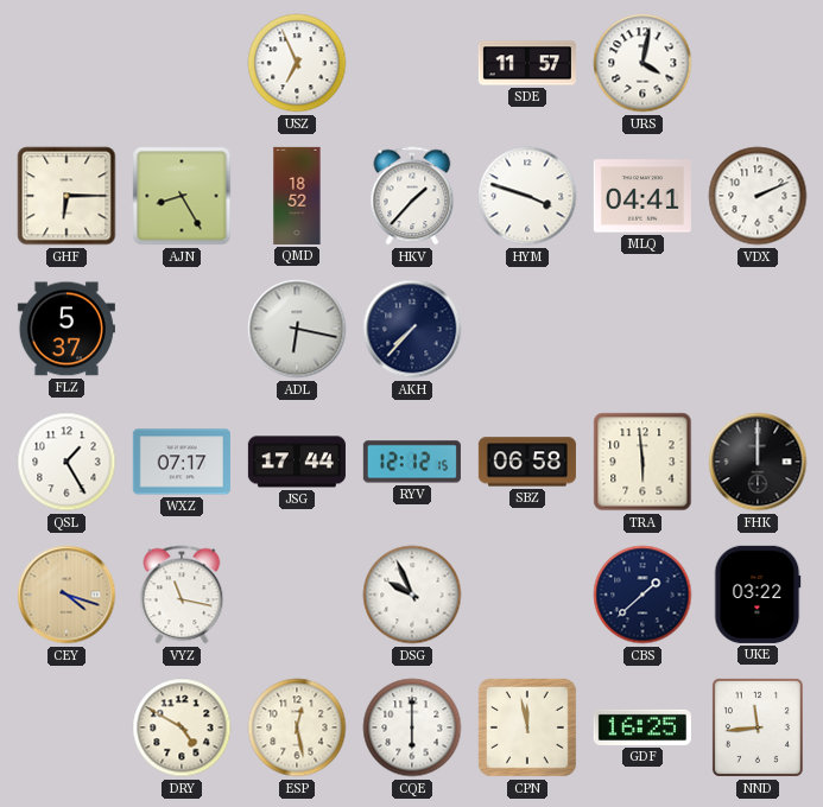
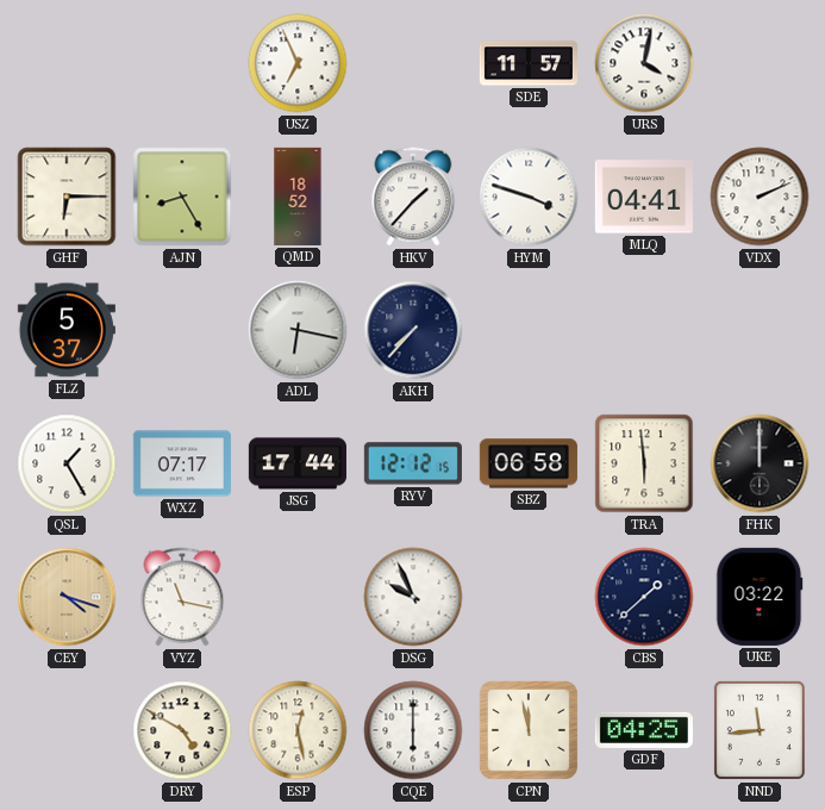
GDF: 16:25 -> 04:25
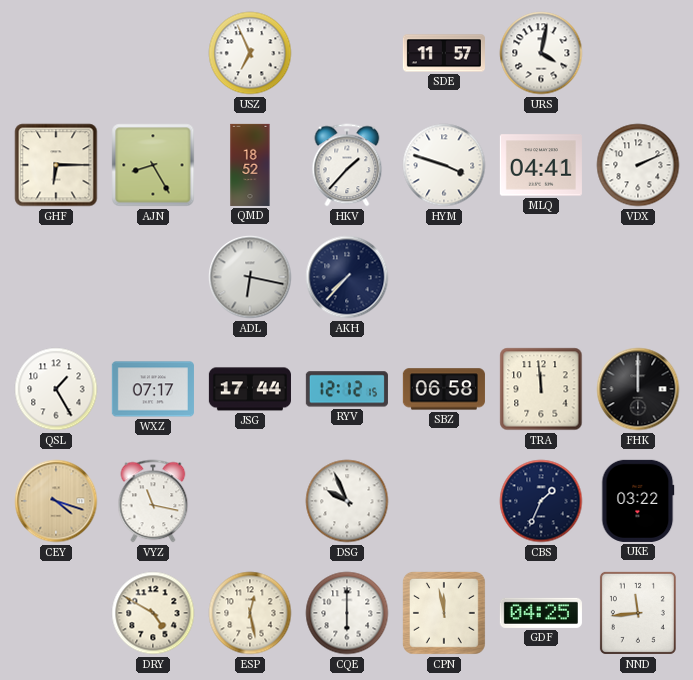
FLZ: 5:37 -> none
TRA: 5:59 -> 11:59
CBS: 1:38 -> 1:34
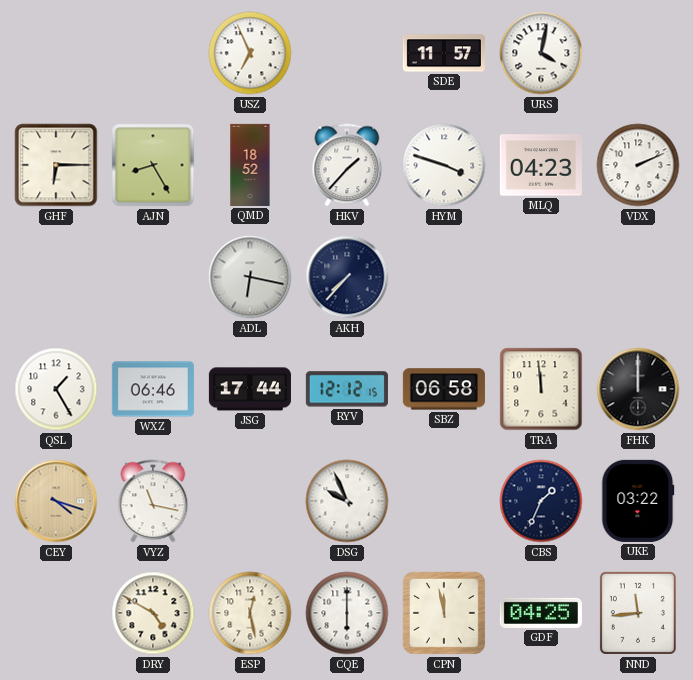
MLQ: 04:41 -> 04:23
WXZ: 07:17 -> 06:46
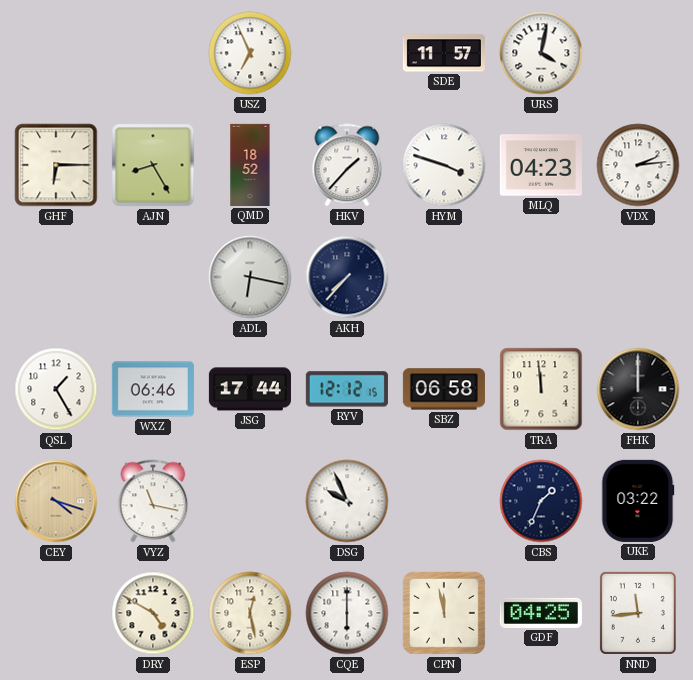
VDX: 2:11 -> 2:14
